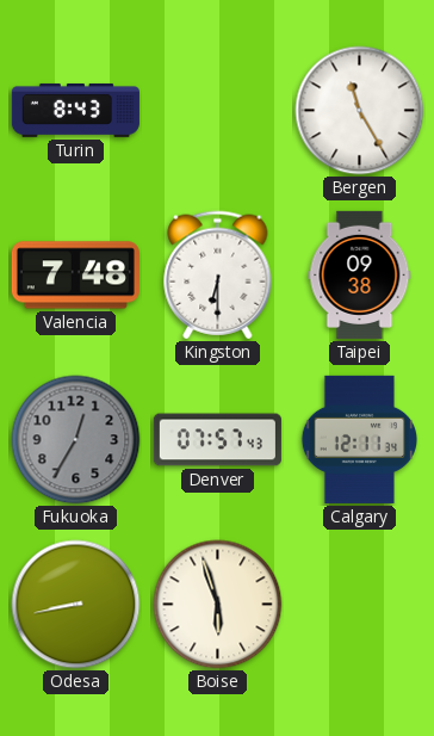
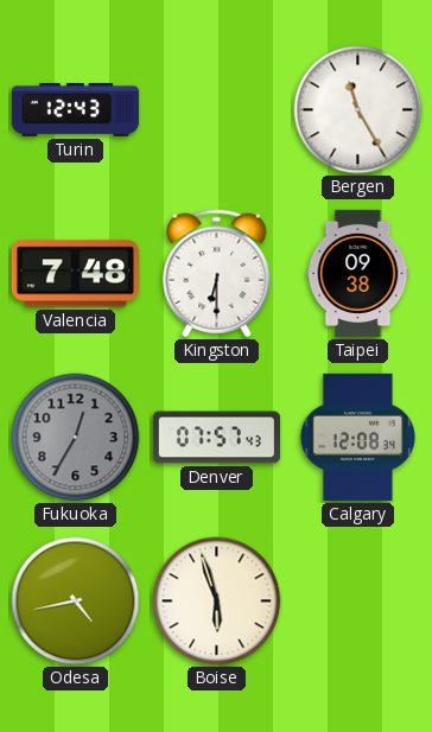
Turin: 8:43 -> 12:43
Calgary: 12:11 -> 12:08
Odesa: 8:43 -> 4:43
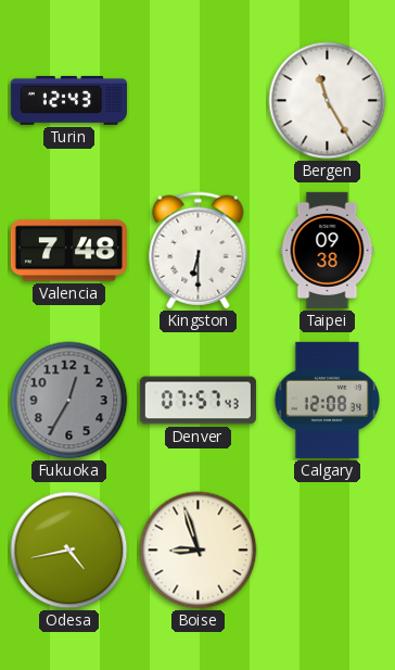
Boise: 5:57 -> 8:57
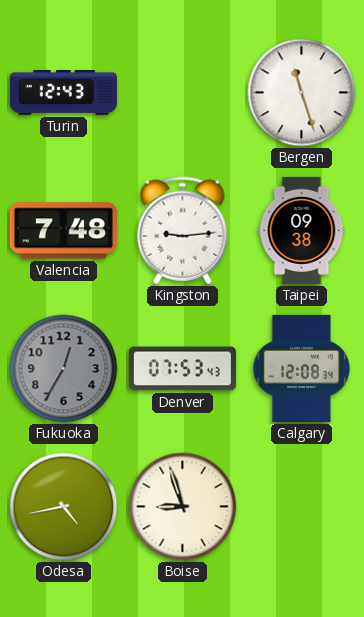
Bergen: 11:25 -> 11:27
Kingston: 6:30 -> 9:14
Denver: 07:57 -> 07:53
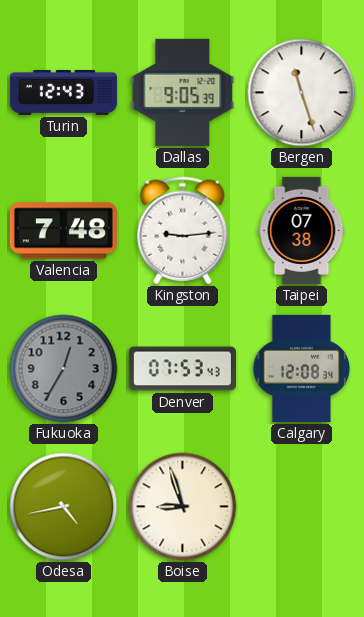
Dallas: none -> 9:05
Taipei: 09:38 -> 07:38
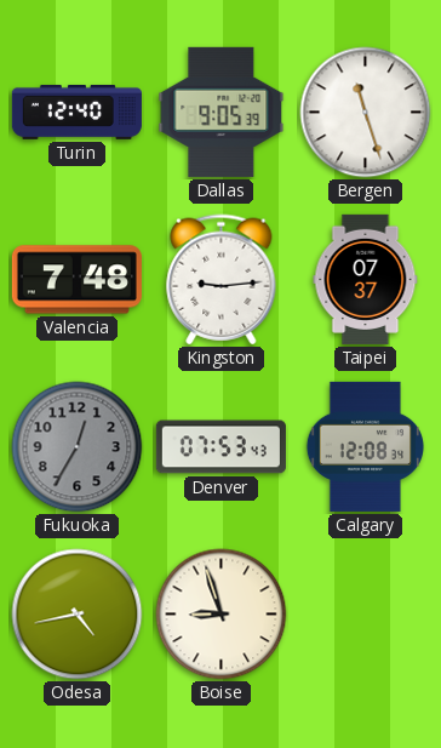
Turin: 12:43 -> 12:40
Taipei: 07:38 -> 07:37
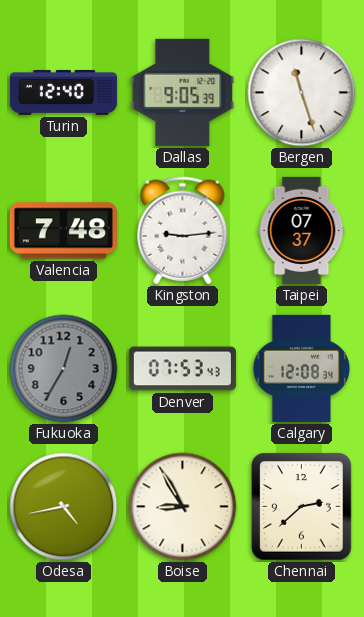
Boise: 8:57 -> 8:55
Chennai: none -> 2:38
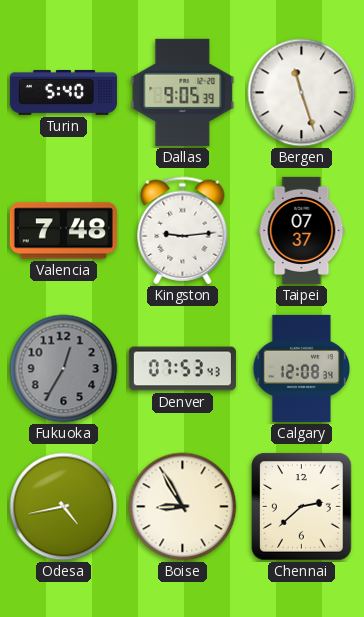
Turin: 12:40 -> 5:40
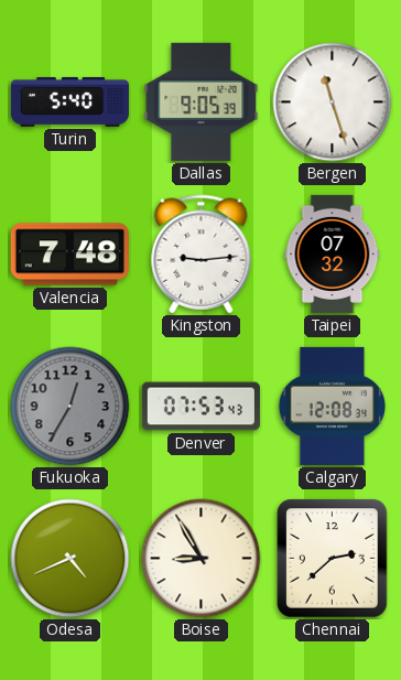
Taipei: 07:37 -> 07:32
Odesa: 4:43 -> 4:41
